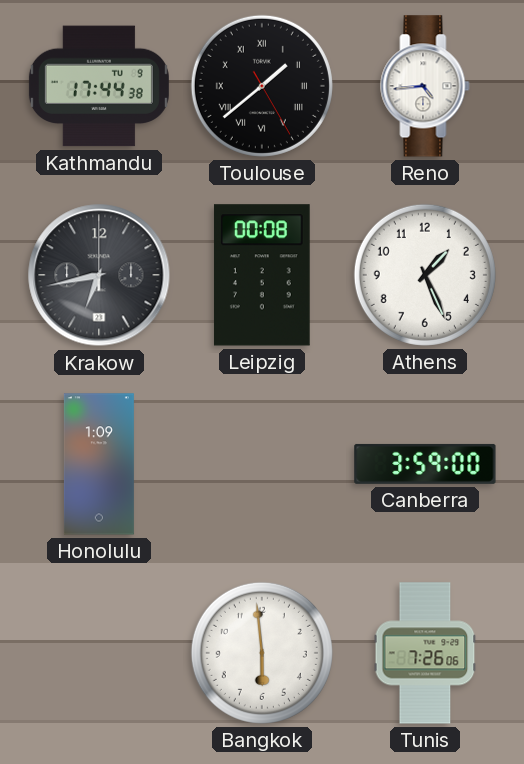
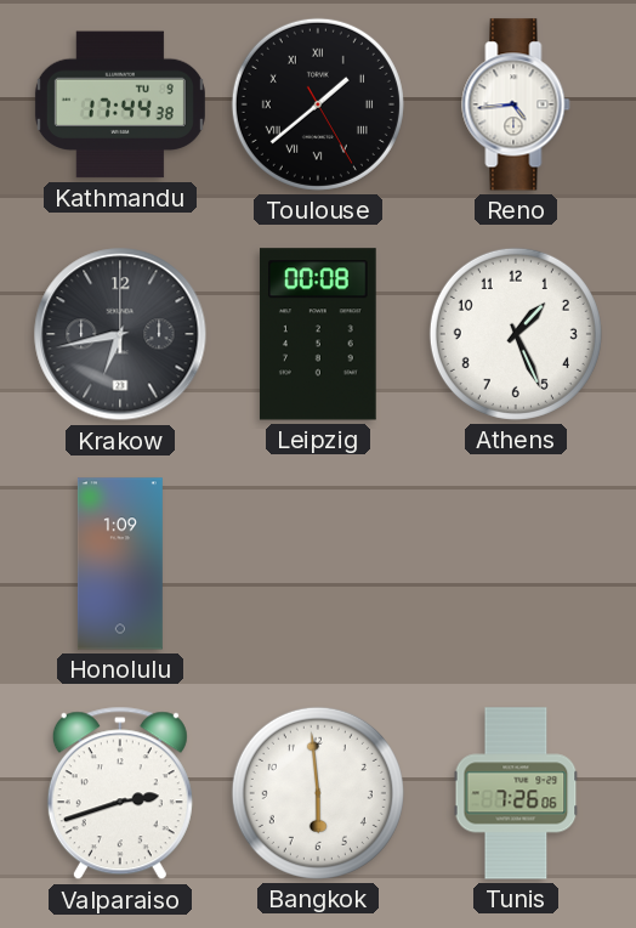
Canberra: 3:59 -> none
Valparaiso: none -> 2:42
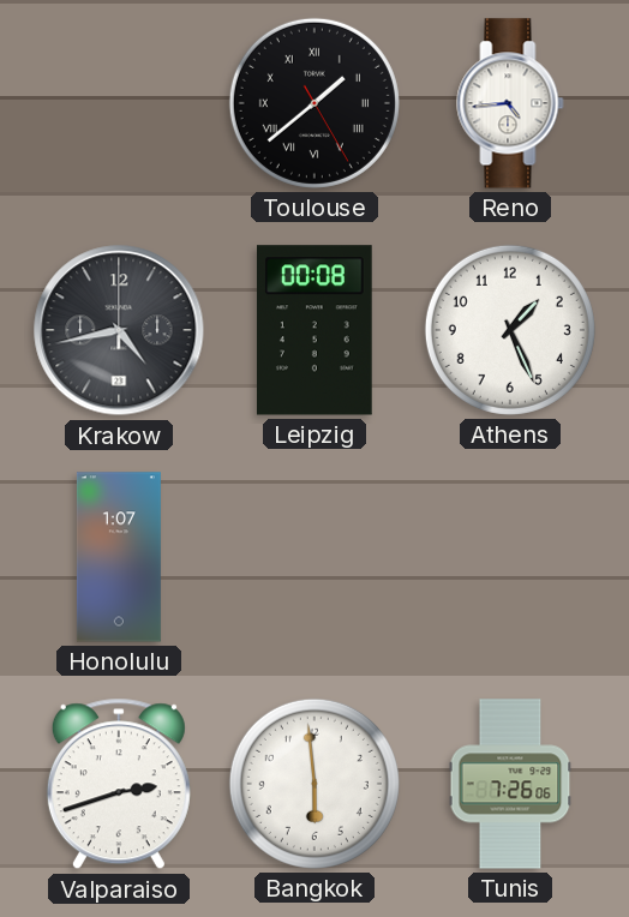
Kathmandu: 17:44 -> none
Krakow: 6:43 -> 4:43
Honolulu: 1:09 -> 1:07
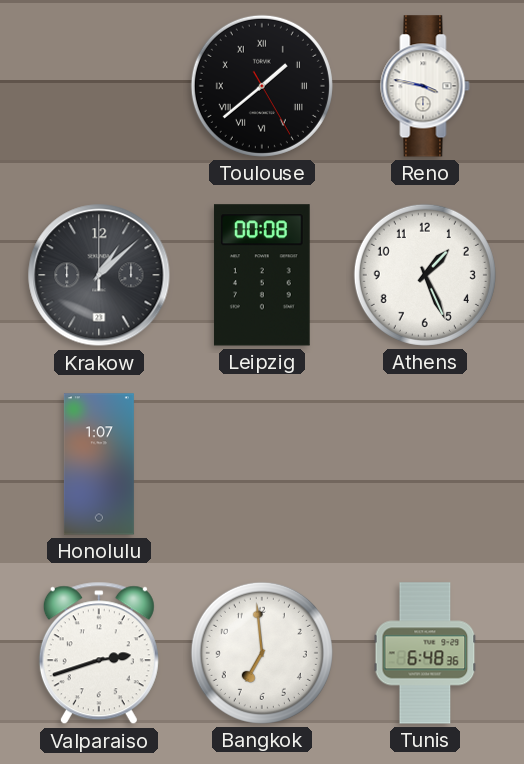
Reno: 4:44 -> 3:47
Krakow: 4:43 -> 1:08
Bangkok: 5:59 -> 6:59
Tunis: 7:26 -> 6:48
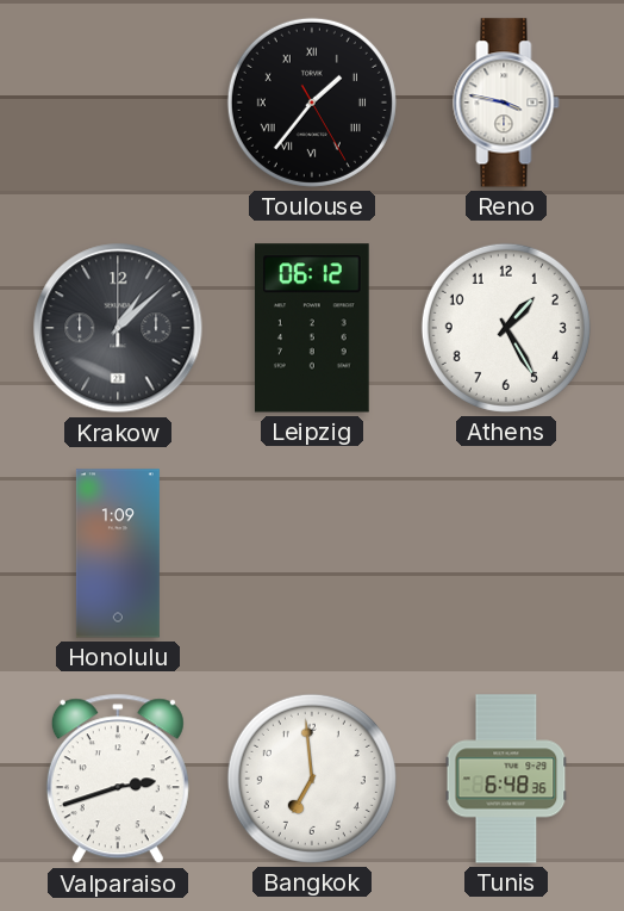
Toulouse: 1:38 -> 1:36
Leipzig: 00:08 -> 06:12
Athens: 1:26 -> 1:25
Honolulu: 1:07 -> 1:09
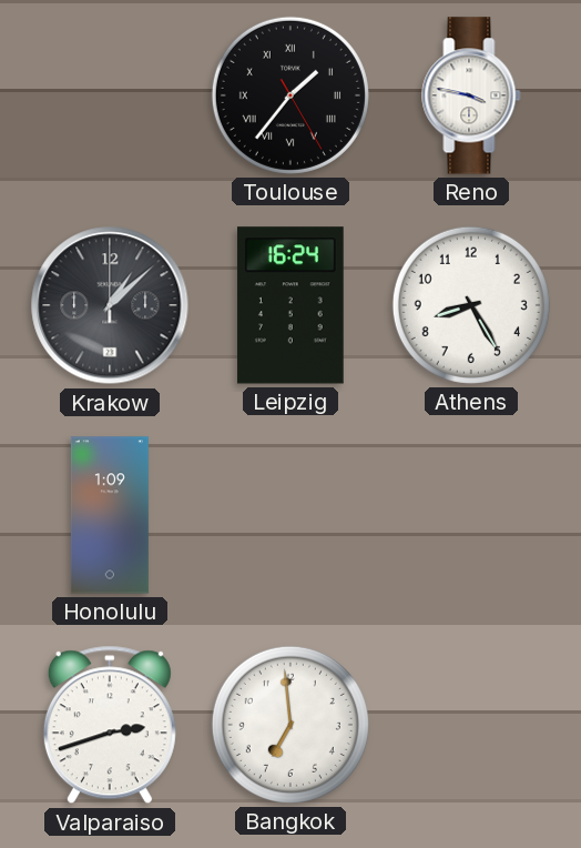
Leipzig: 06:12 -> 16:24
Athens: 1:25 -> 8:25
Tunis: 6:48 -> none
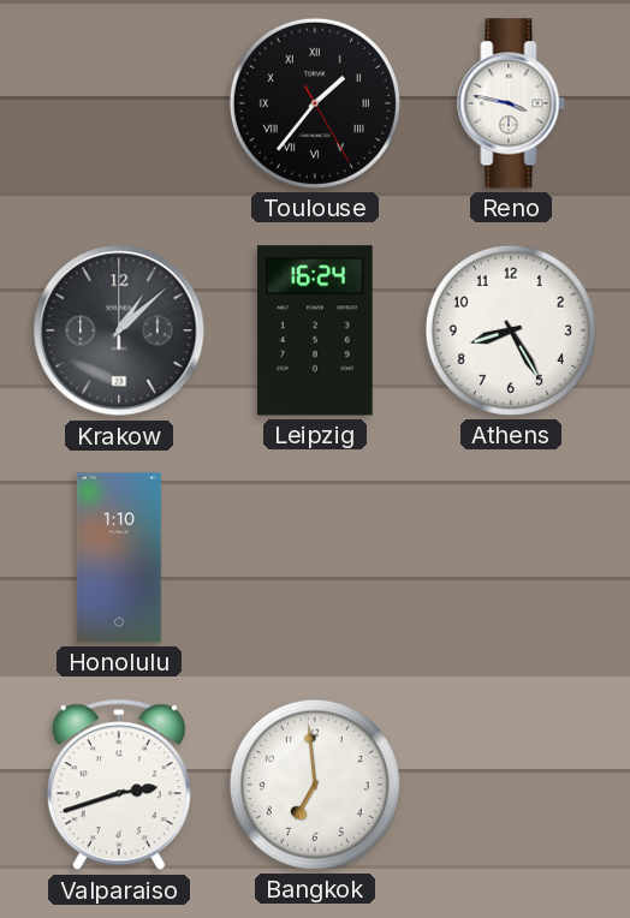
Honolulu: 1:09 -> 1:10
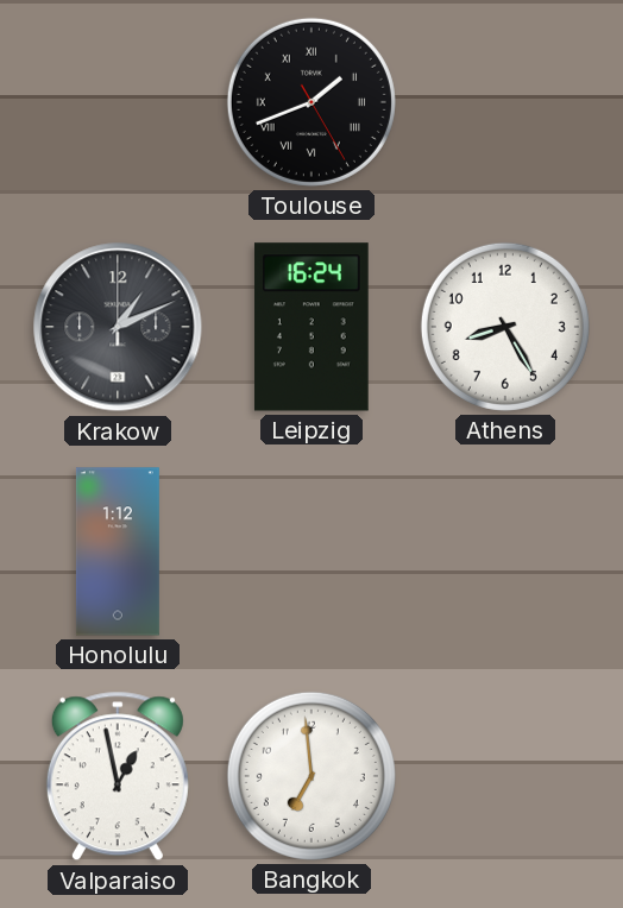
Toulouse: 1:36 -> 1:41
Reno: 3:47 -> none
Krakow: 1:08 -> 1:11
Honolulu: 1:10 -> 1:12
Valparaiso: 2:42 -> 12:58
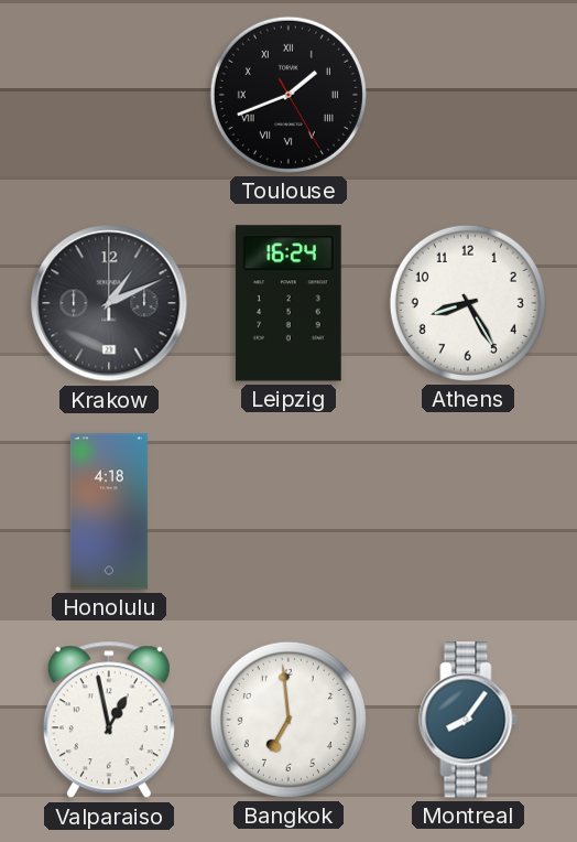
Honolulu: 1:12 -> 4:18
Montreal: none -> 8:06
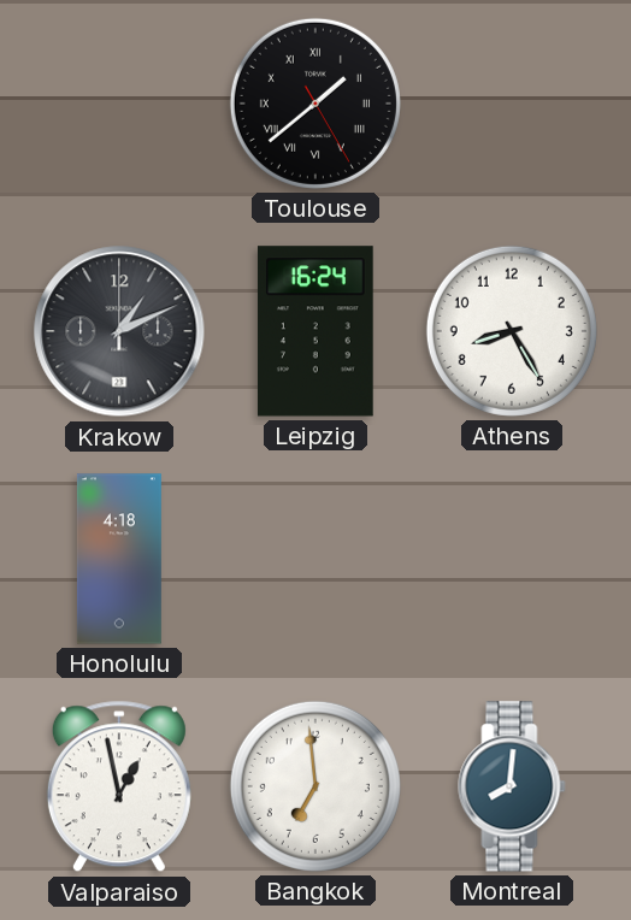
Toulouse: 1:41 -> 1:38
Montreal: 8:06 -> 8:01
